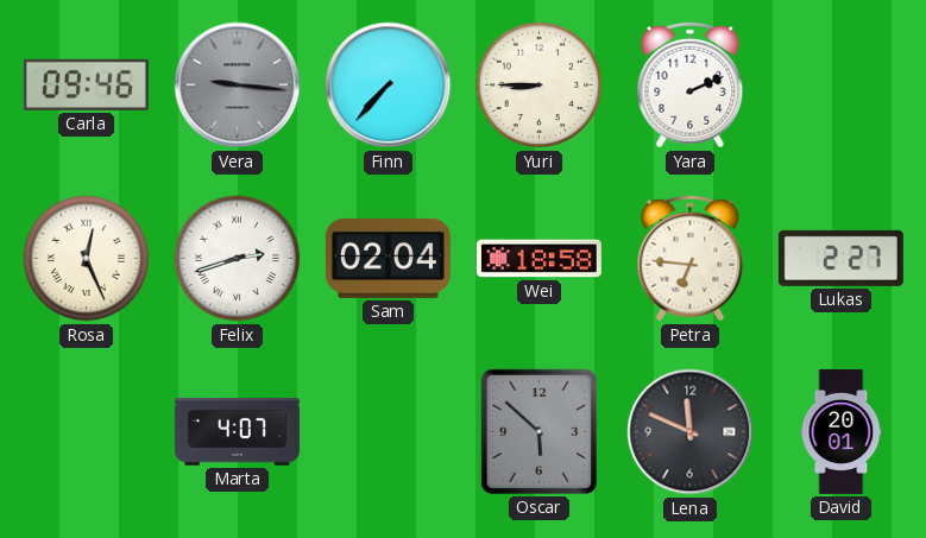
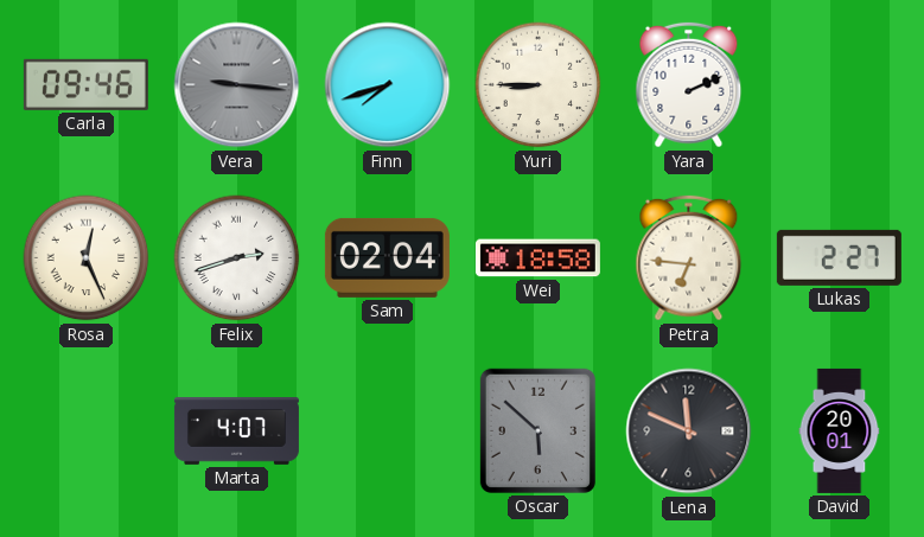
Finn: 7:37 -> 7:42
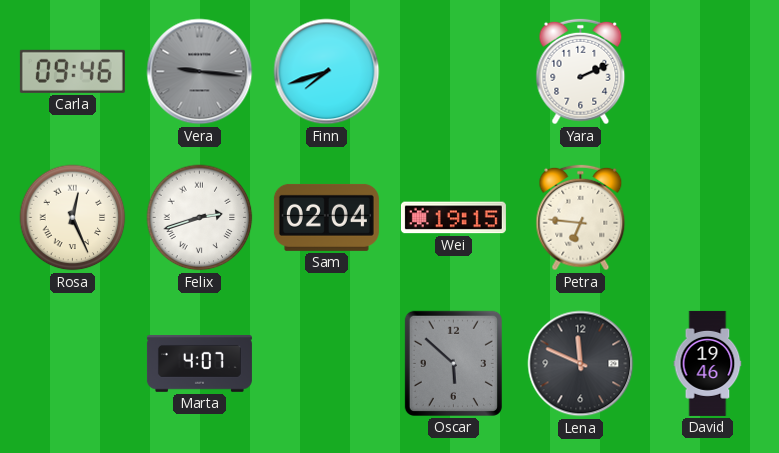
Yuri: 8:45 -> none
Wei: 18:58 -> 19:15
Lukas: 2:27 -> none
David: 20:01 -> 19:46
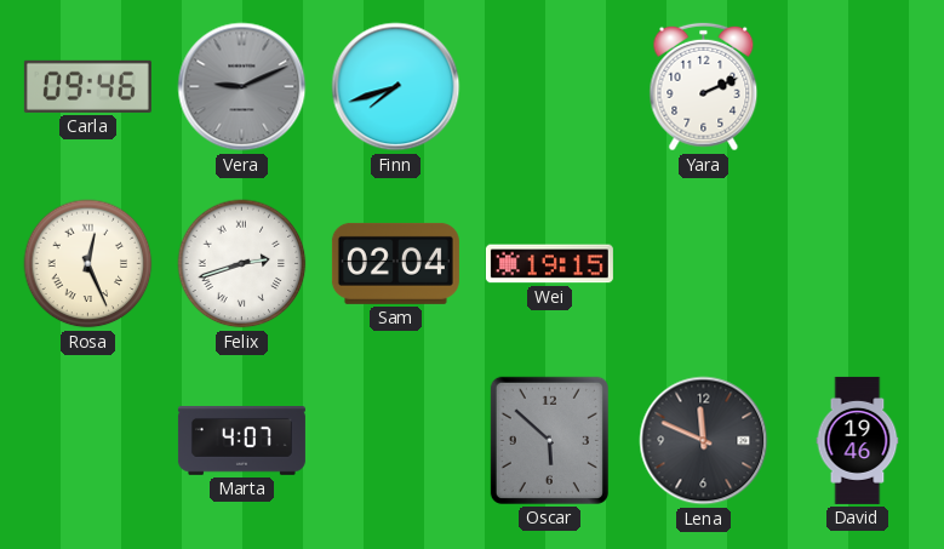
Vera: 9:16 -> 9:11
Petra: 6:46 -> none
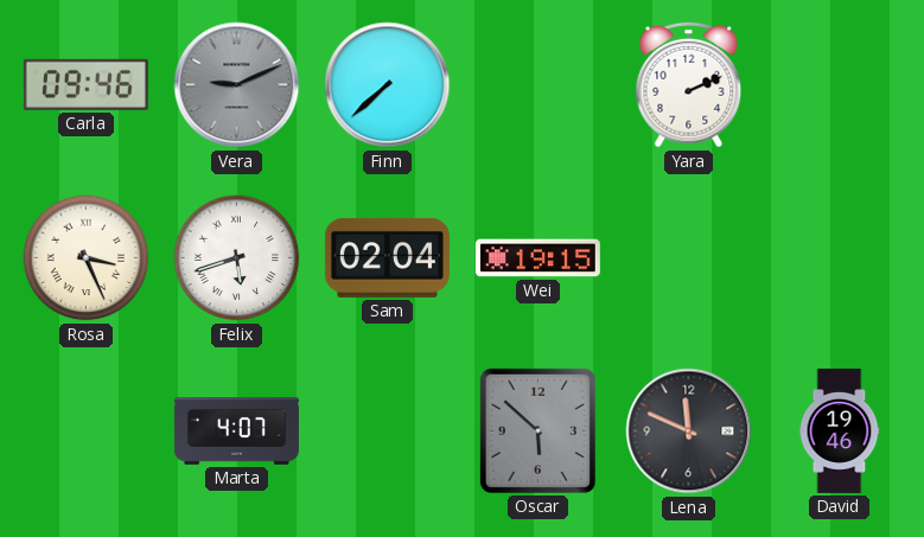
Finn: 7:42 -> 7:38
Rosa: 12:26 -> 3:26
Felix: 2:42 -> 5:42
